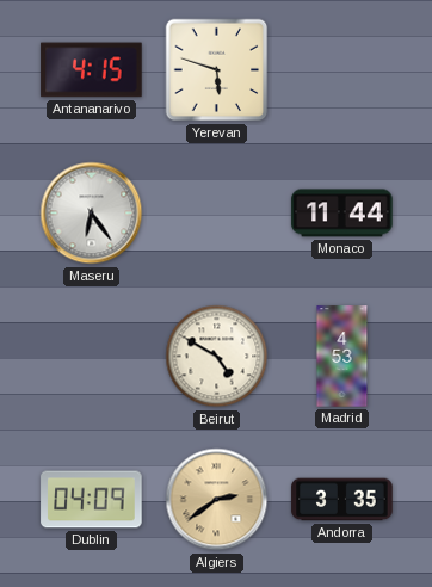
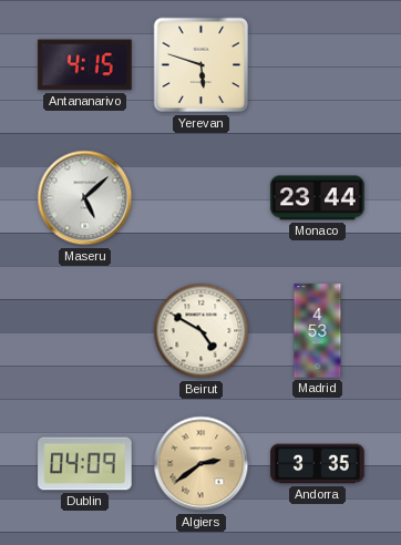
Maseru: 6:24 -> 5:08
Monaco: 11:44 -> 23:44
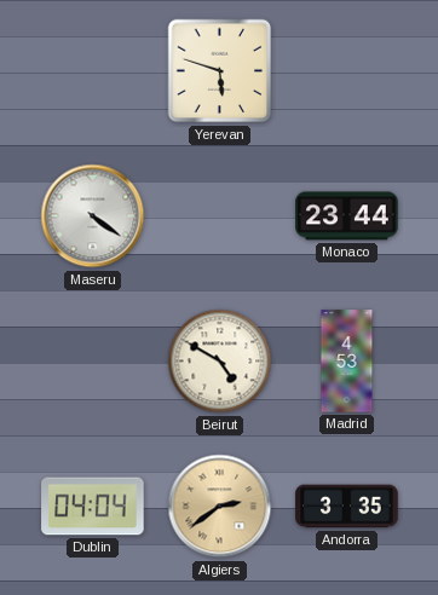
Antananarivo: 4:15 -> none
Maseru: 5:08 -> 4:21
Dublin: 04:09 -> 04:04
